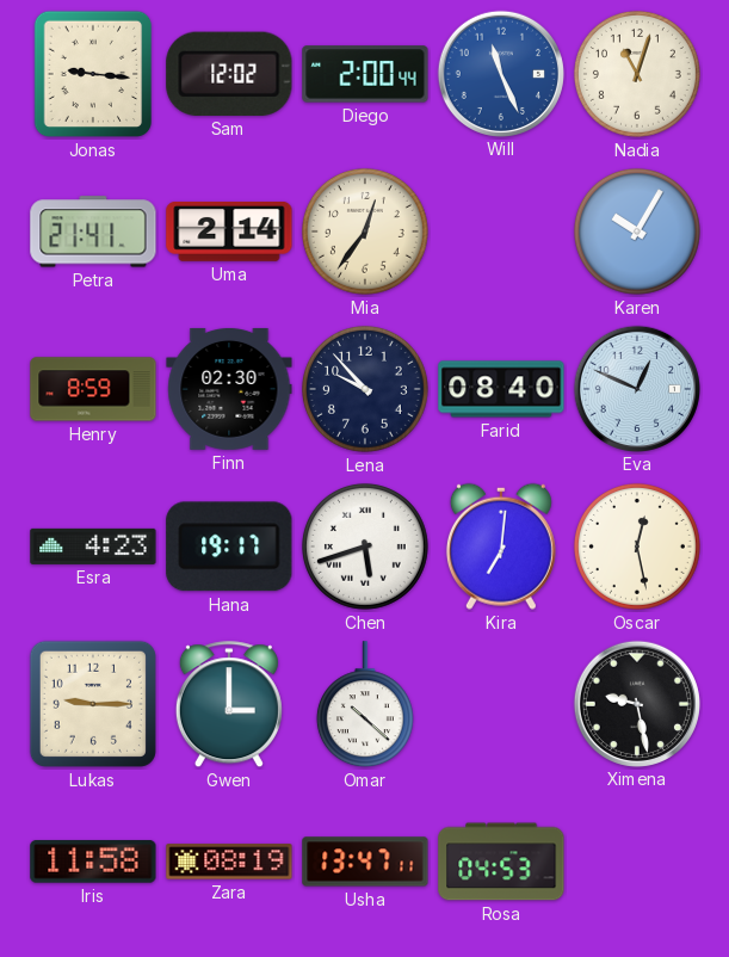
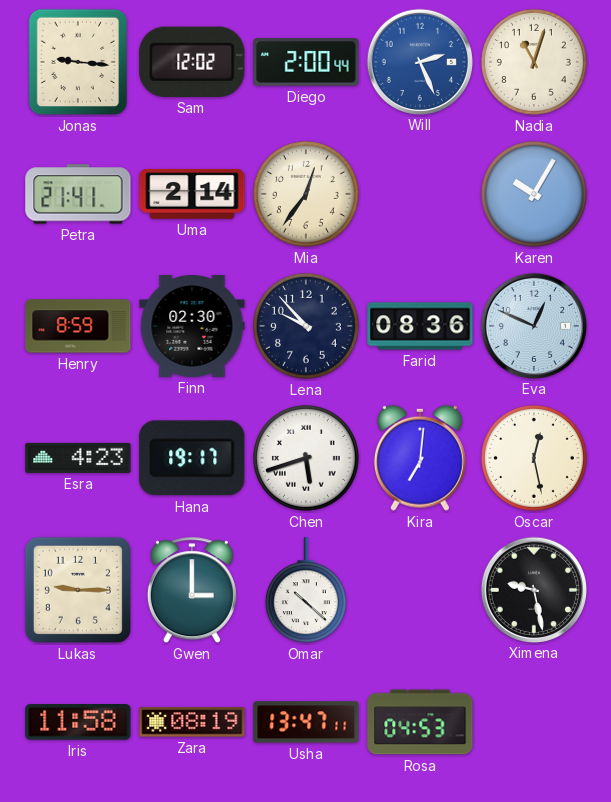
Will: 11:26 -> 2:26
Farid: 08:40 -> 08:36
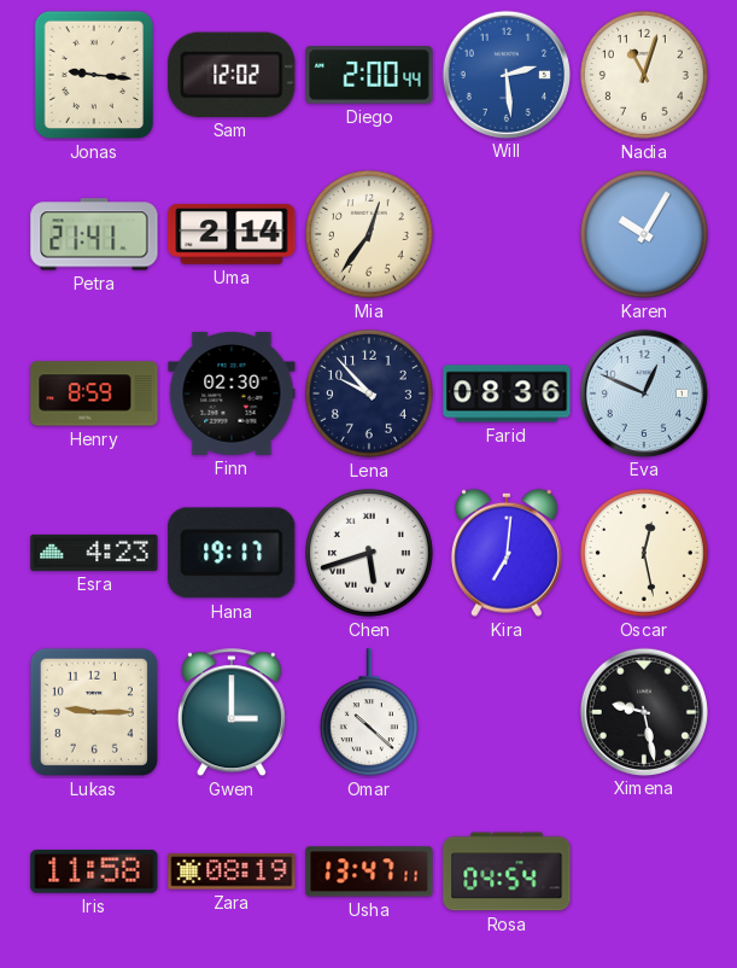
Will: 2:26 -> 2:29
Rosa: 04:53 -> 04:54
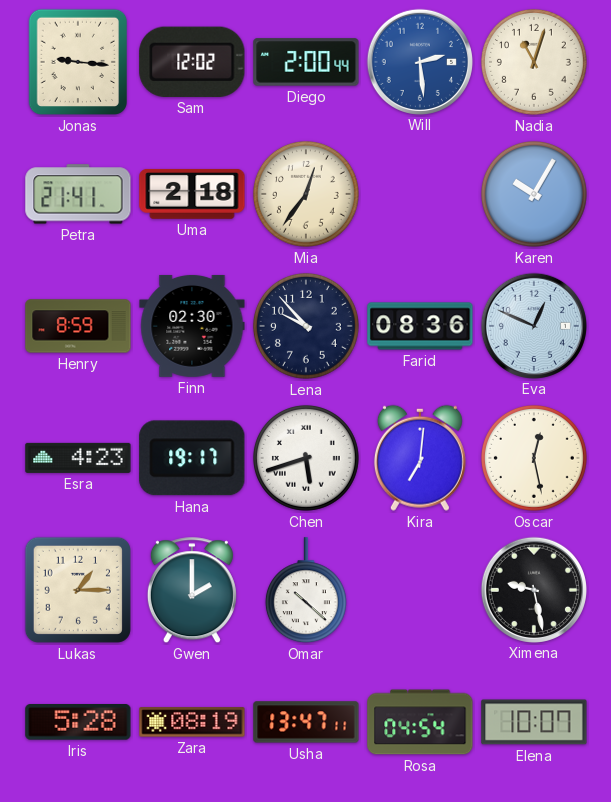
Uma: 2:14 -> 2:18
Lukas: 9:15 -> 1:15
Gwen: 3:00 -> 2:00
Iris: 11:58 -> 5:28
Elena: none -> 10:07
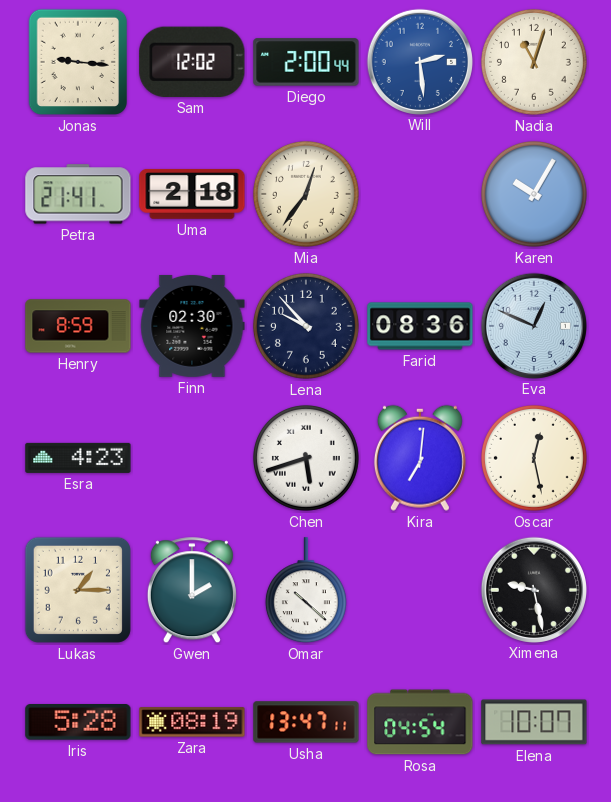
Hana: 19:17 -> none
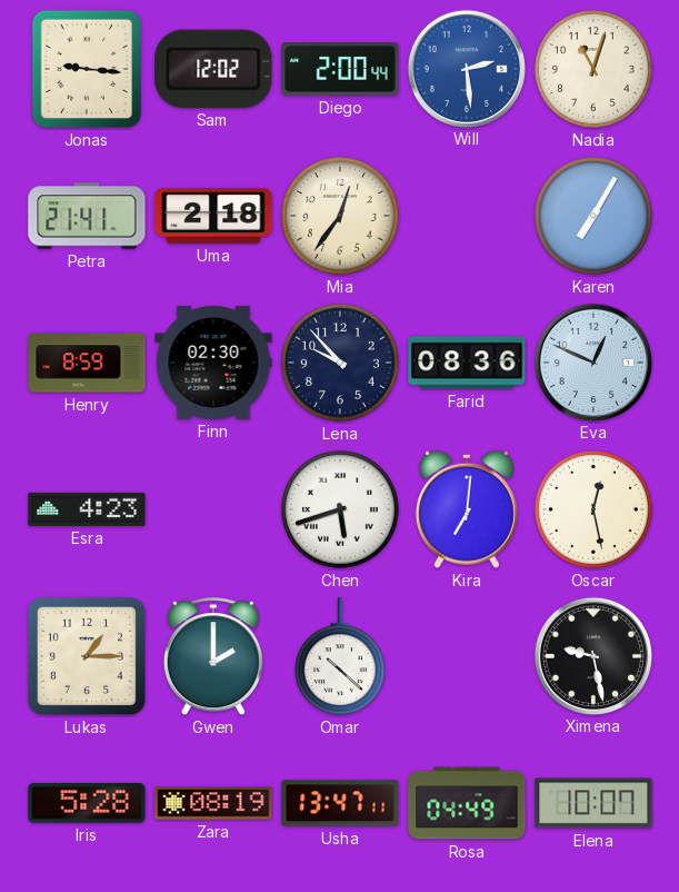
Karen: 10:05 -> 7:05
Rosa: 04:54 -> 04:49
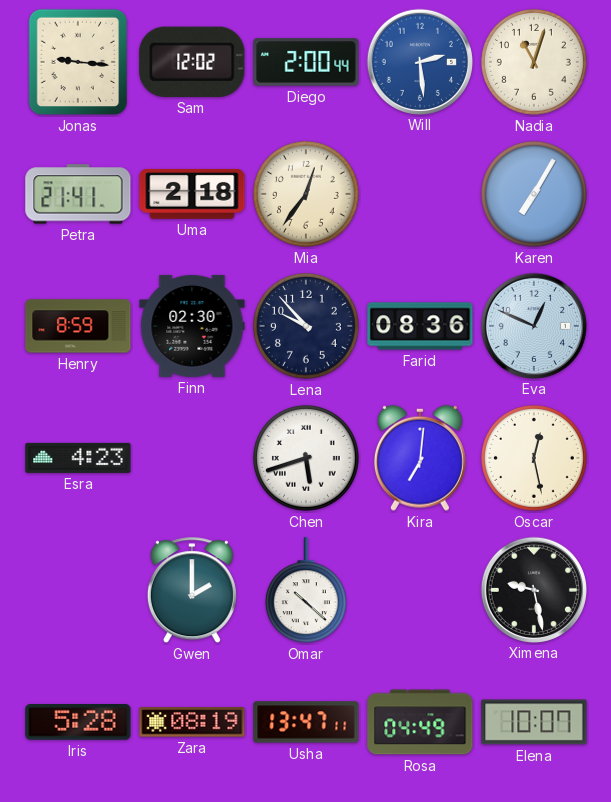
Lukas: 1:15 -> none
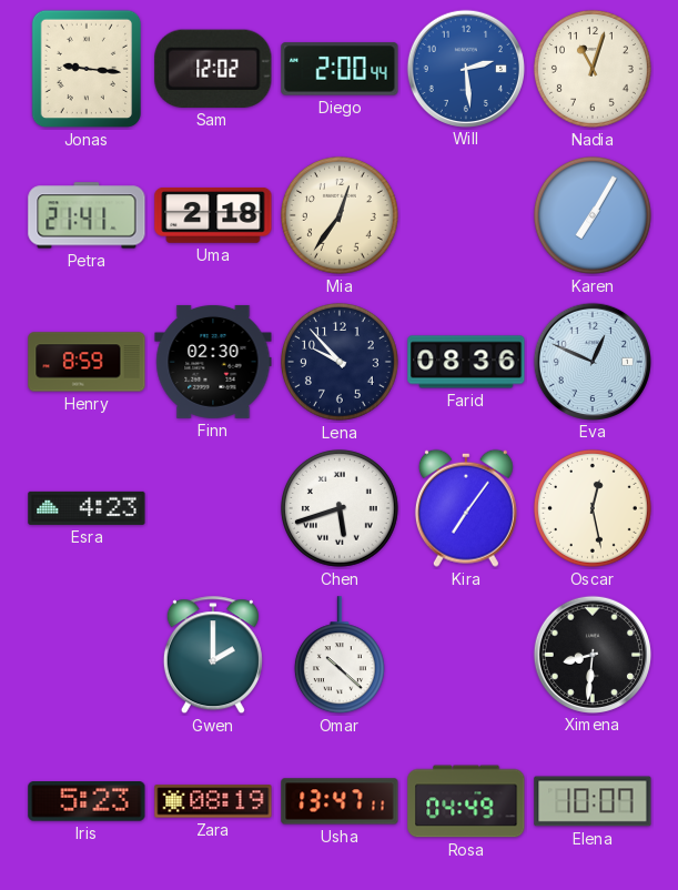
Kira: 7:01 -> 7:06
Ximena: 9:28 -> 8:31
Iris: 5:28 -> 5:23
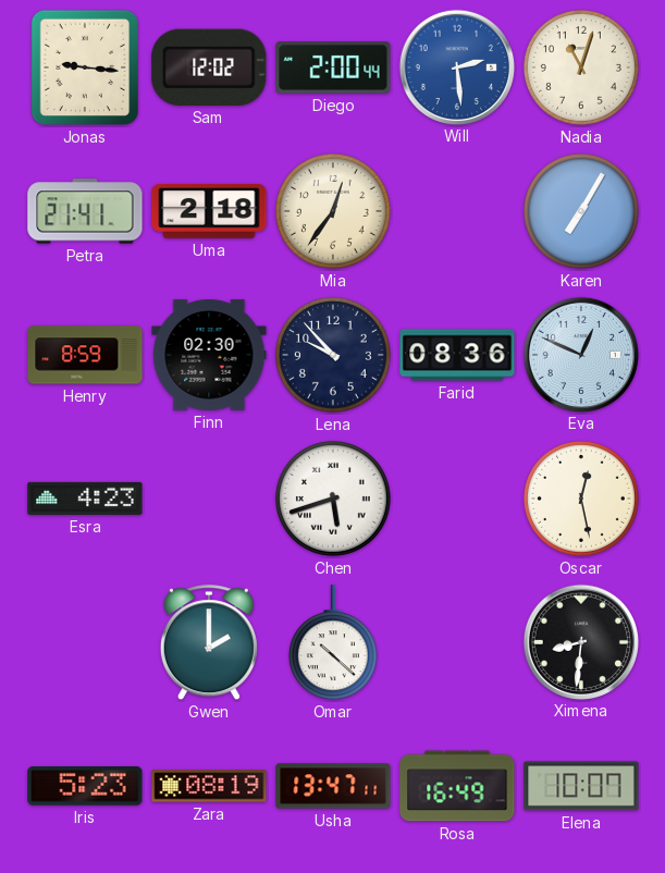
Kira: 7:06 -> none
Rosa: 04:49 -> 16:49
